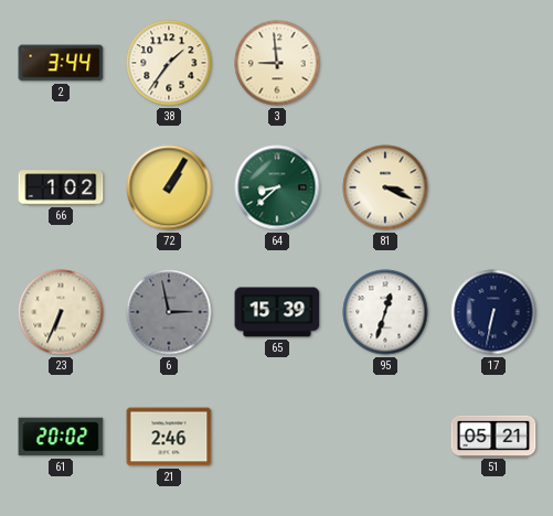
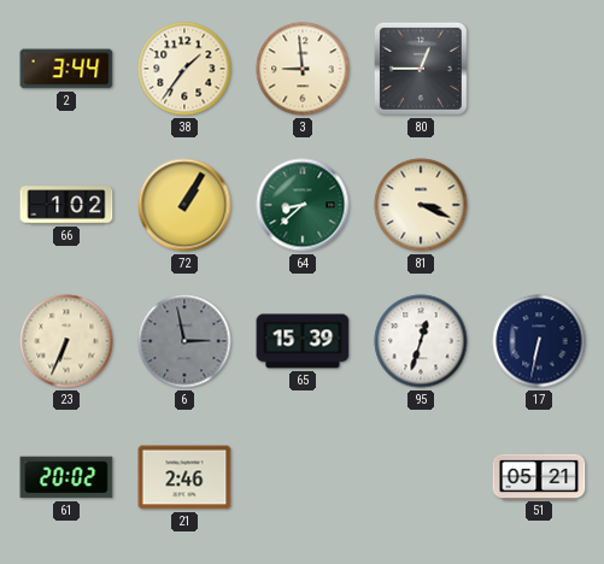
80: none -> 12:45
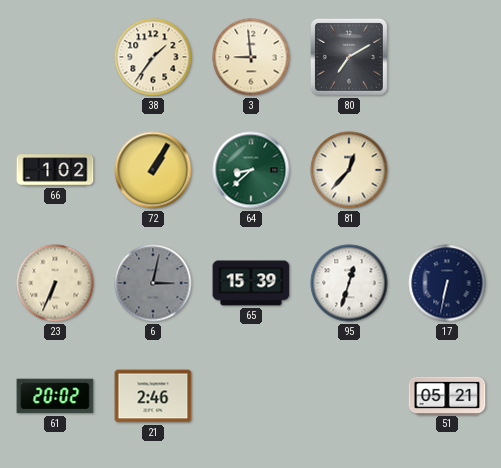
2: 3:44 -> none
80: 12:45 -> 7:10
81: 3:19 -> 12:37
6: 2:58 -> 3:02
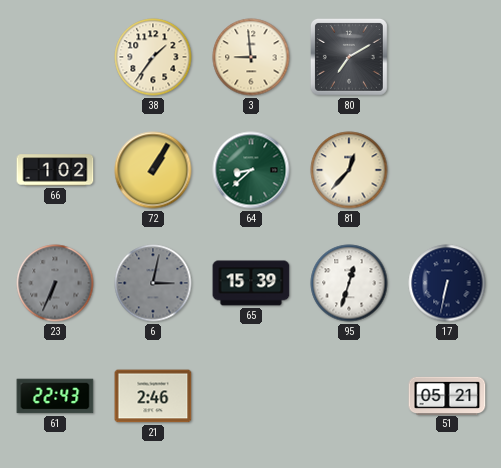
23 dial: cream -> grey
61: 20:02 -> 22:43
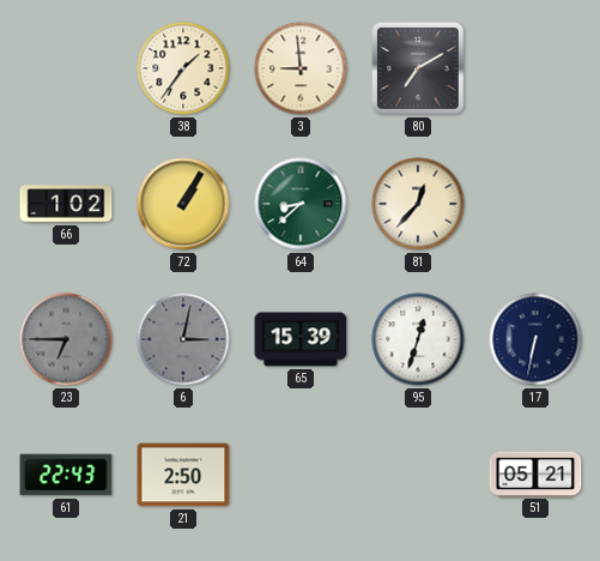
23: 6:34 -> 6:45
21: 2:46 -> 2:50
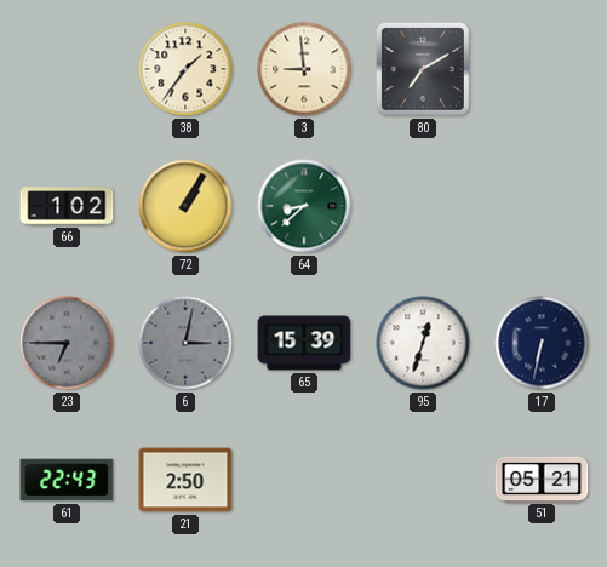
81: 12:37 -> none
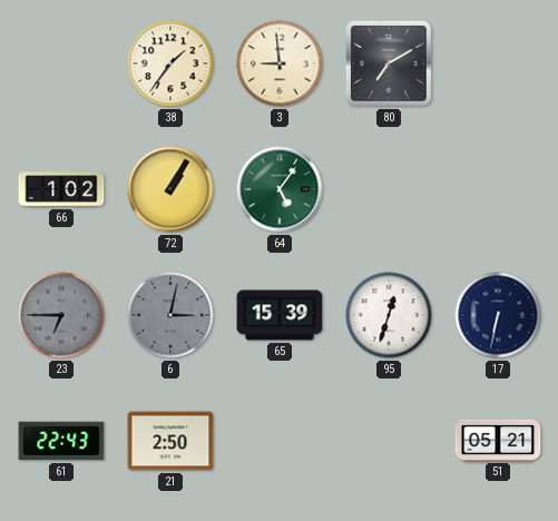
64: 8:38 -> 5:06
